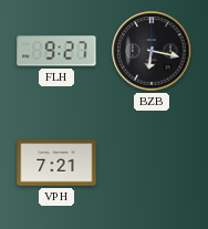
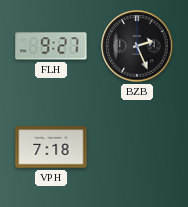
BZB: 6:17 -> 2:26
VPH: 7:21 -> 7:18
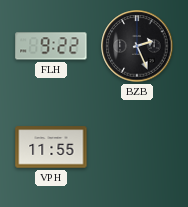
FLH: 9:27 -> 9:22
VPH: 7:18 -> 11:55
